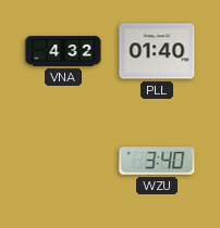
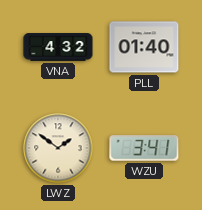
LWZ: none -> 1:51
WZU: 3:40 -> 3:41
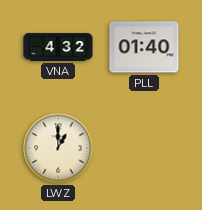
LWZ: 1:51 -> 1:00
WZU: 3:41 -> none
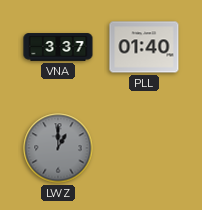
VNA: 4:32 -> 3:37
LWZ dial: cream -> grey
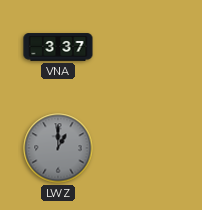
PLL: 01:40 -> none
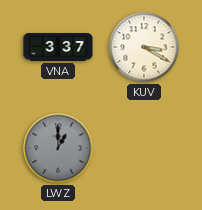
KUV: none -> 3:20
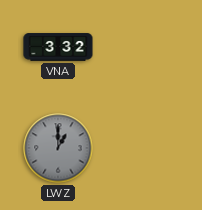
VNA: 3:37 -> 3:32
KUV: 3:20 -> none
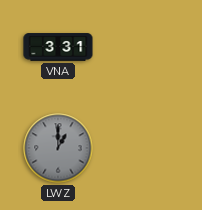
VNA: 3:32 -> 3:31
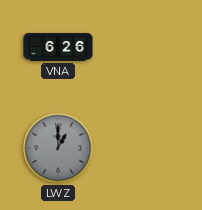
VNA: 3:31 -> 6:26
